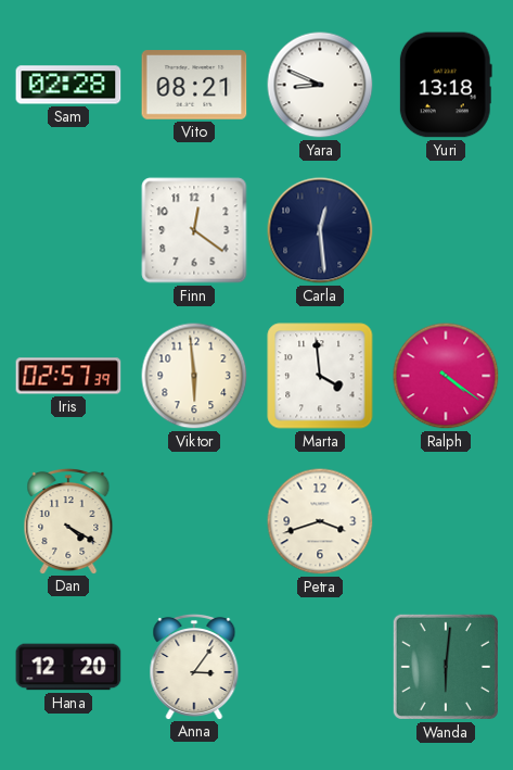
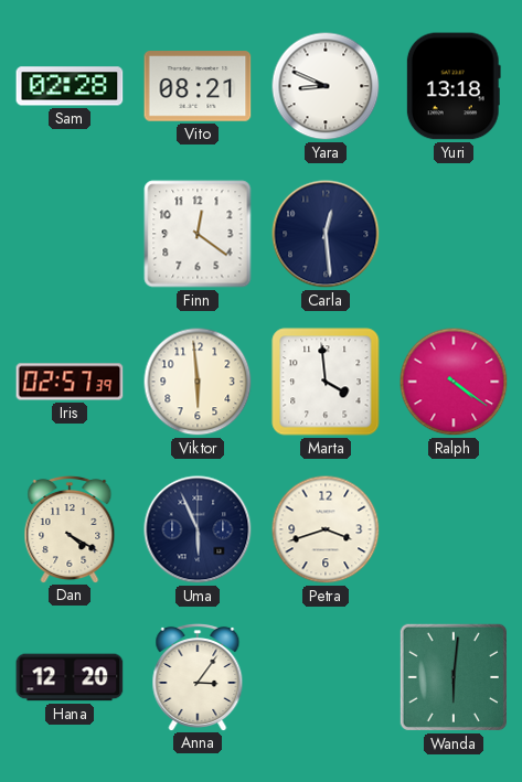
Uma: none -> 5:56
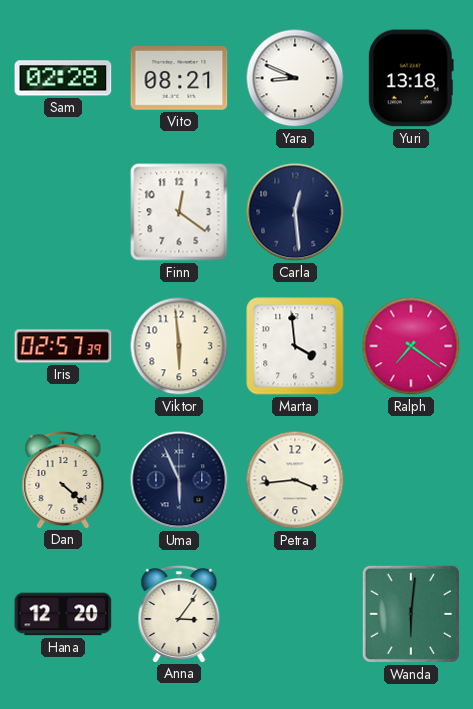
Ralph: 4:21 -> 7:21
Dan: 4:20 -> 4:22
Petra: 3:42 -> 3:44
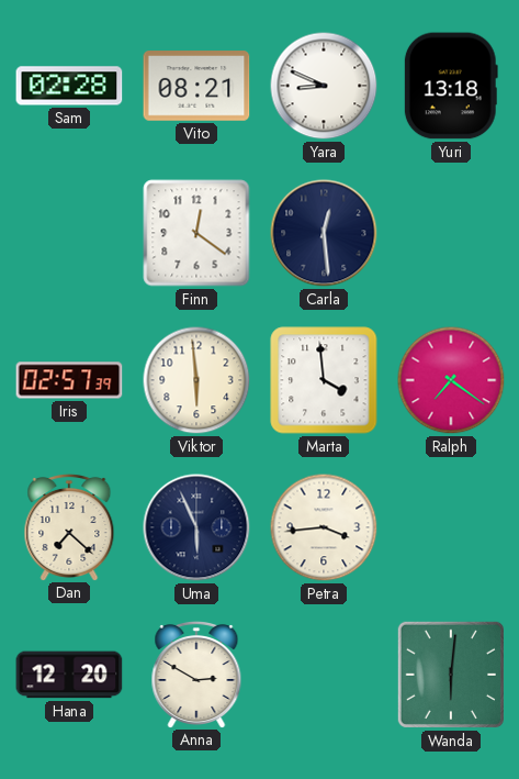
Dan: 4:22 -> 7:22
Anna: 3:06 -> 2:50
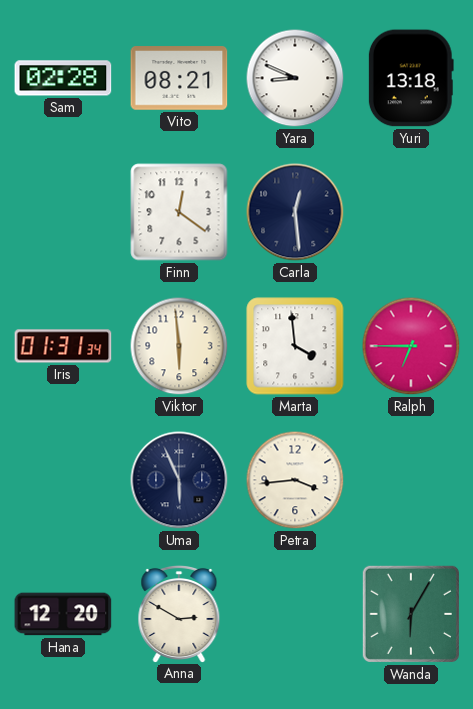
Iris: 02:57 -> 01:31
Ralph: 7:21 -> 6:45
Dan: 7:22 -> none
Wanda: 6:01 -> 6:05
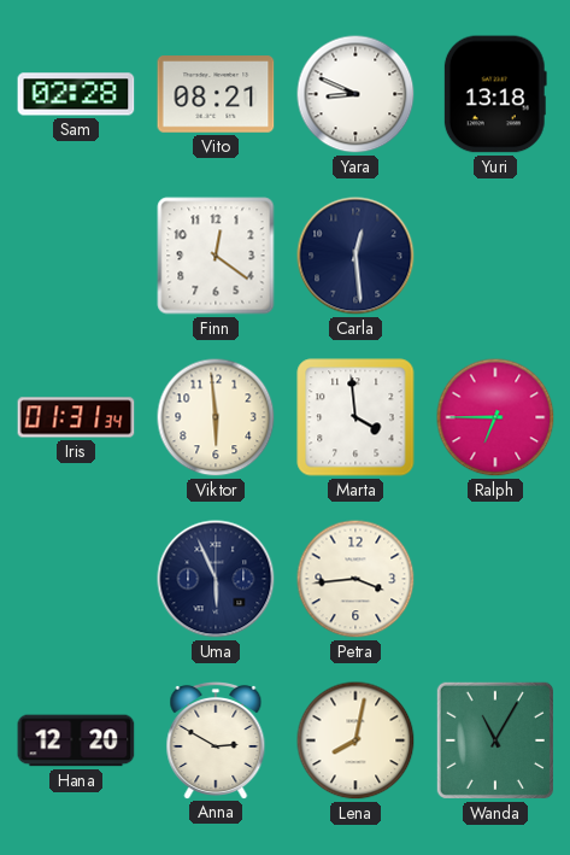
Lena: none -> 8:02
Wanda: 6:05 -> 11:05
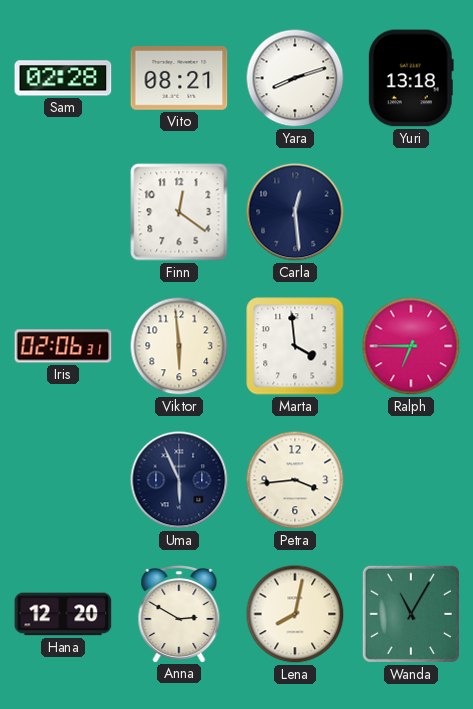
Yara: 8:49 -> 8:12
Iris: 01:31 -> 02:06
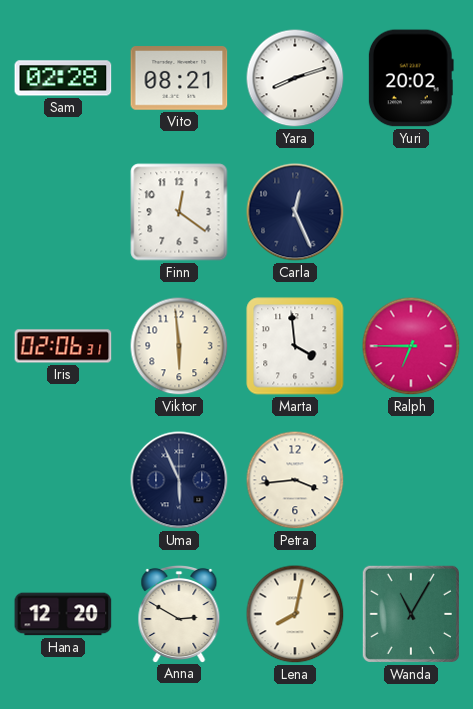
Yuri: 13:18 -> 20:02
Carla: 12:29 -> 12:26
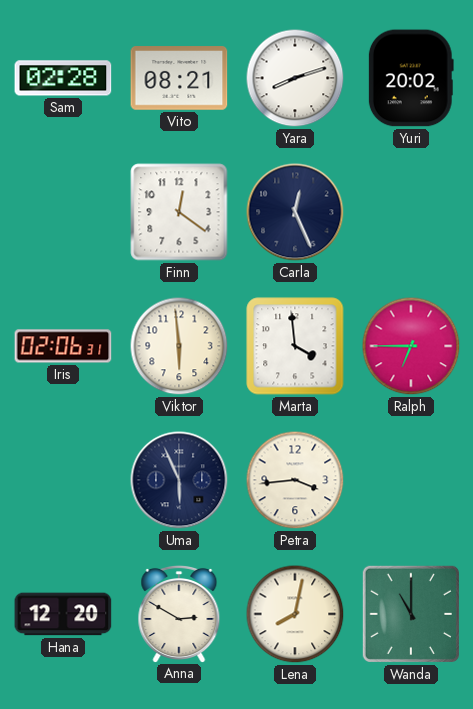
Wanda: 11:05 -> 11:00
